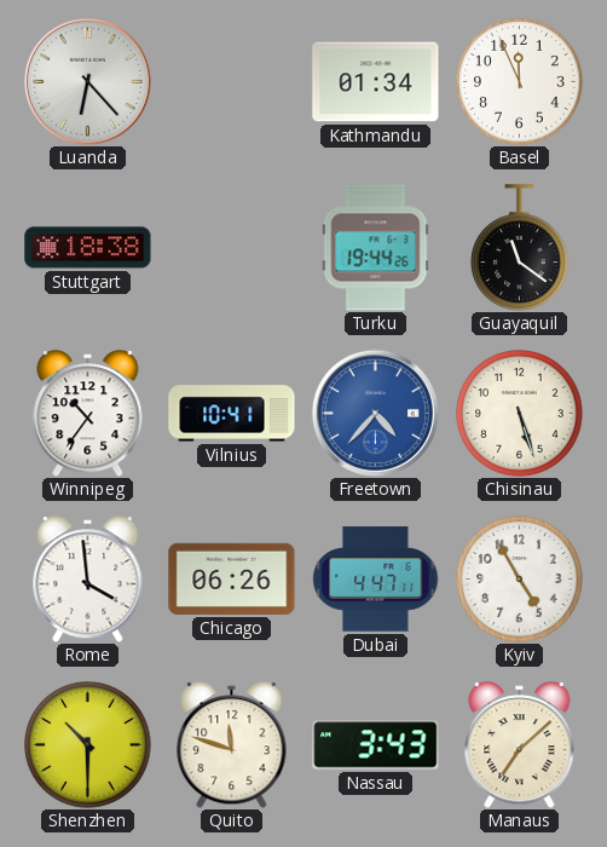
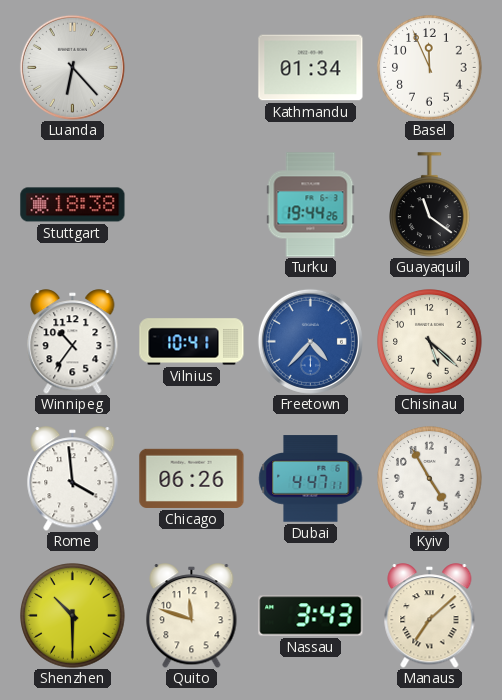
Chisinau: 5:27 -> 5:22
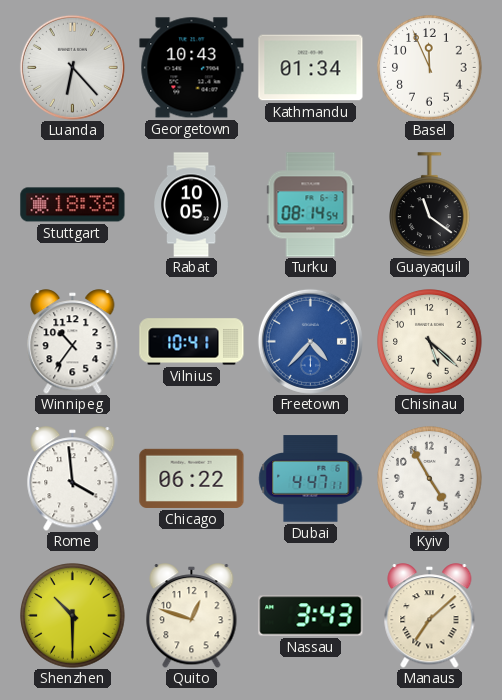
Georgetown: none -> 10:43
Rabat: none -> 10:05
Turku: 19:44 -> 08:14
Chicago: 06:26 -> 06:22
Quito: 11:48 -> 12:48
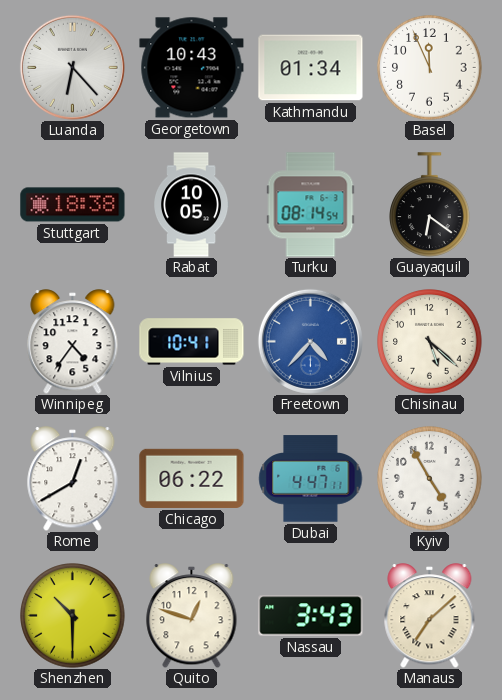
Guayaquil: 11:21 -> 6:21
Winnipeg: 10:36 -> 4:36
Rome: 3:59 -> 12:40
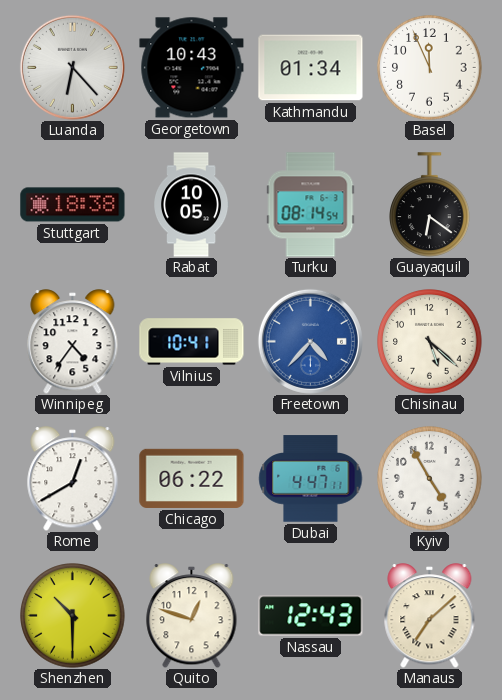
Nassau: 3:43 -> 12:43
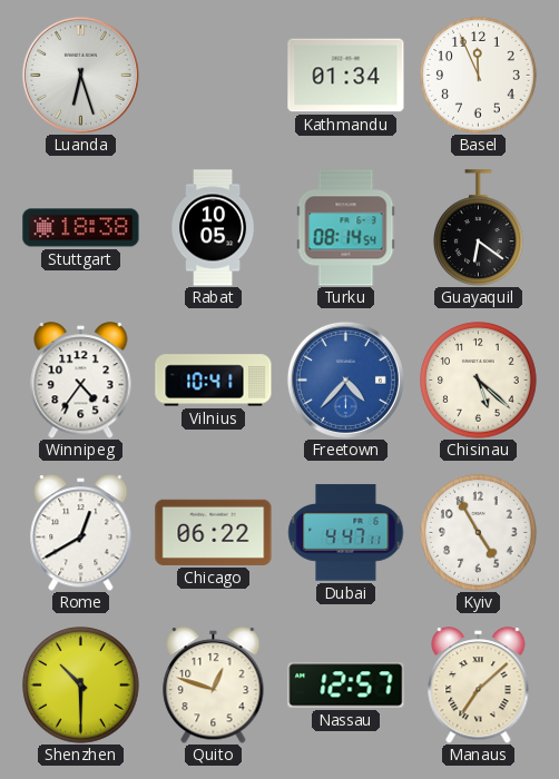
Luanda: 6:23 -> 6:27
Georgetown: 10:43 -> none
Nassau: 12:43 -> 12:57
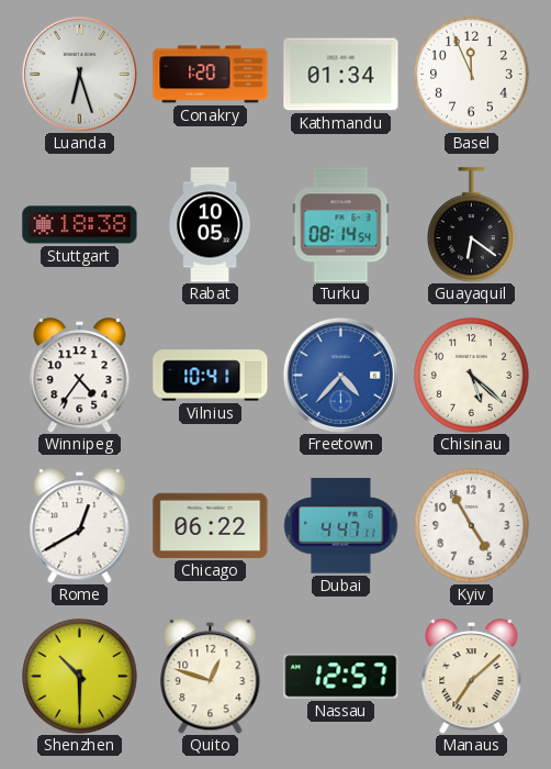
Conakry: none -> 1:20
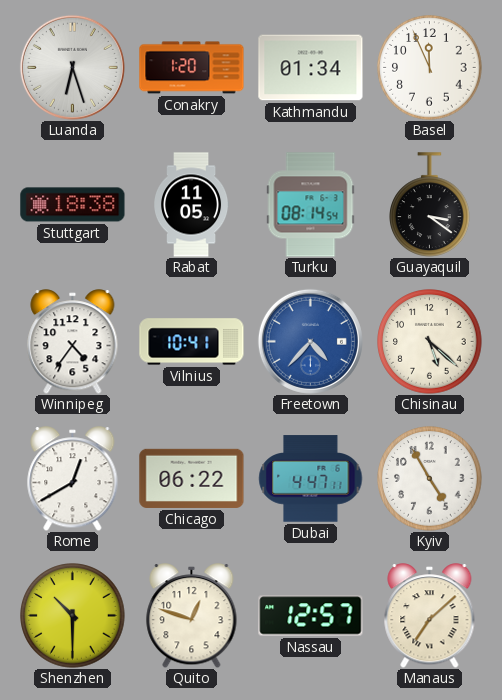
Rabat: 10:05 -> 11:05
Guayaquil: 6:21 -> 3:21
